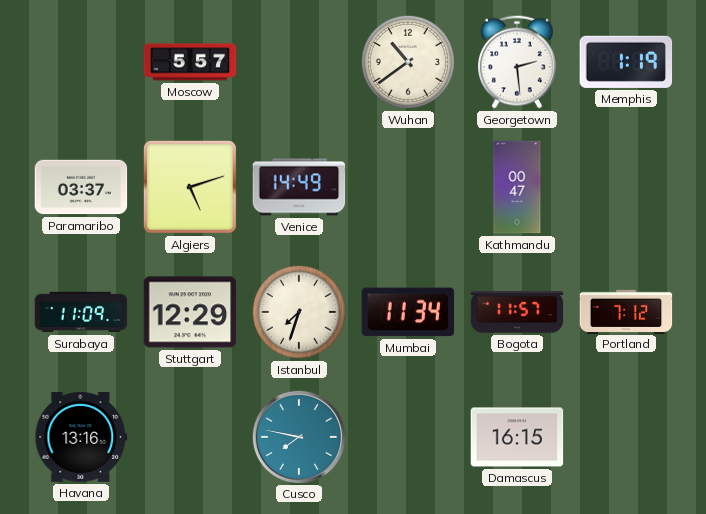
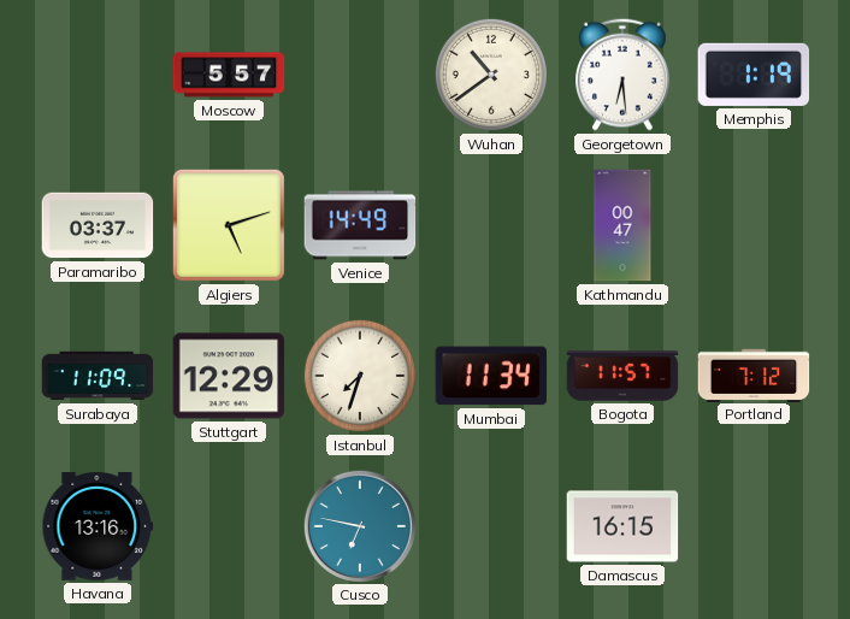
Georgetown: 2:29 -> 6:29
Cusco: 7:47 -> 6:47
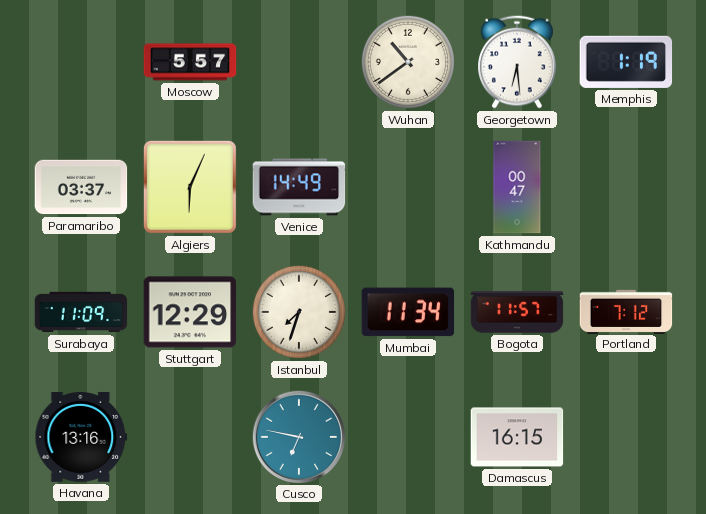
Algiers: 5:12 -> 6:04
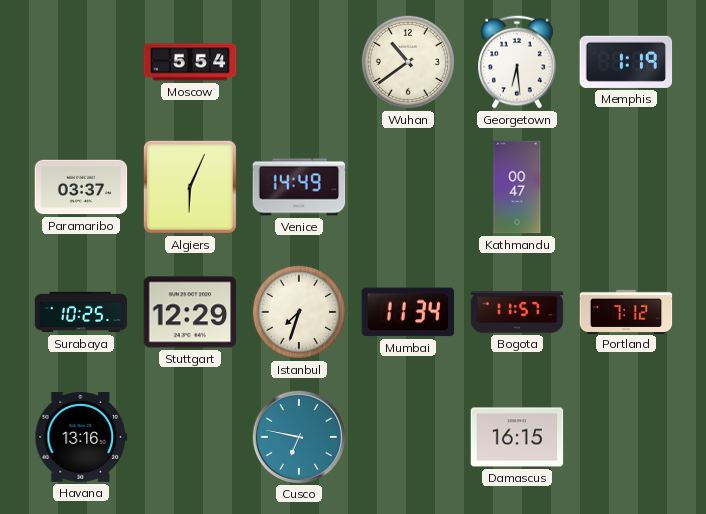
Moscow: 5:57 -> 5:54
Surabaya: 11:09 -> 10:25
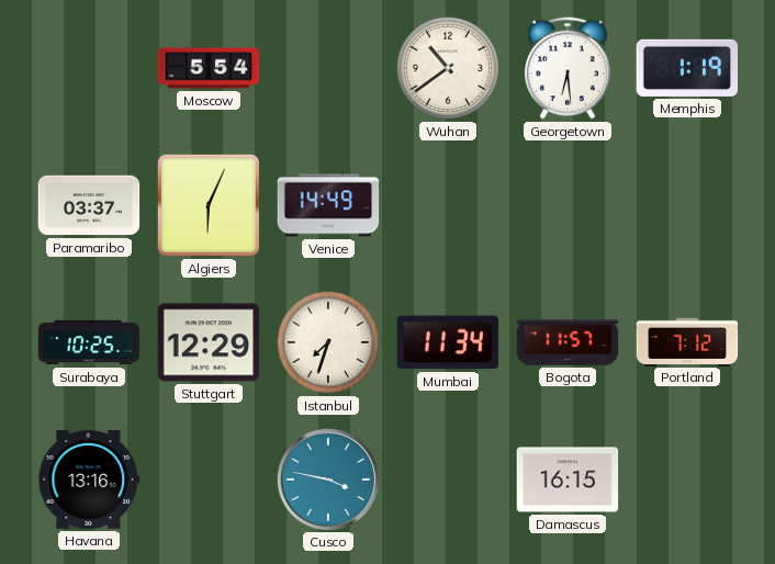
Kathmandu: 00:47 -> none
Cusco: 6:47 -> 3:47
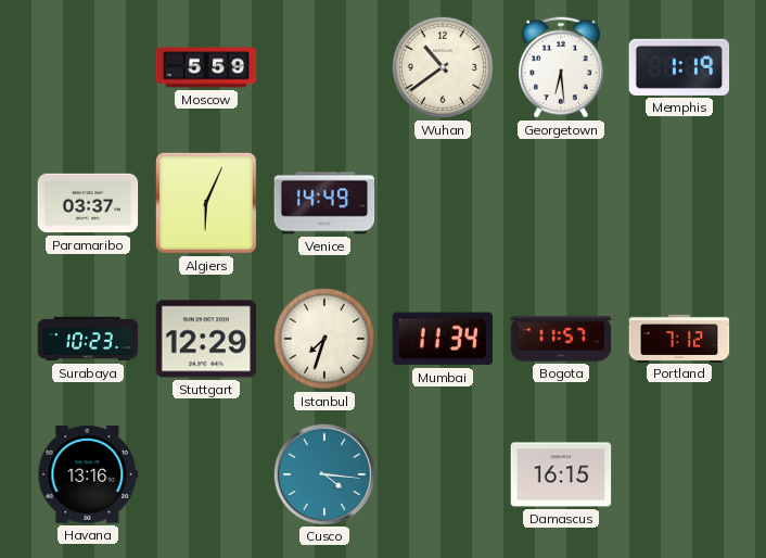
Moscow: 5:54 -> 5:59
Surabaya: 10:25 -> 10:23
Cusco: 3:47 -> 4:16
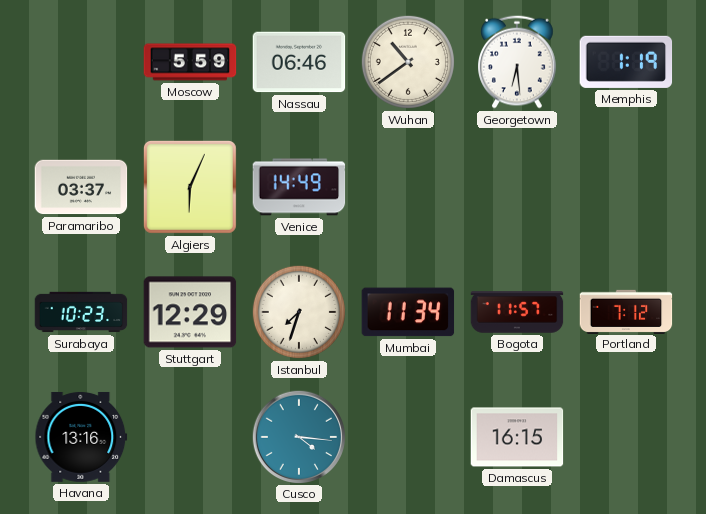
Nassau: none -> 06:46
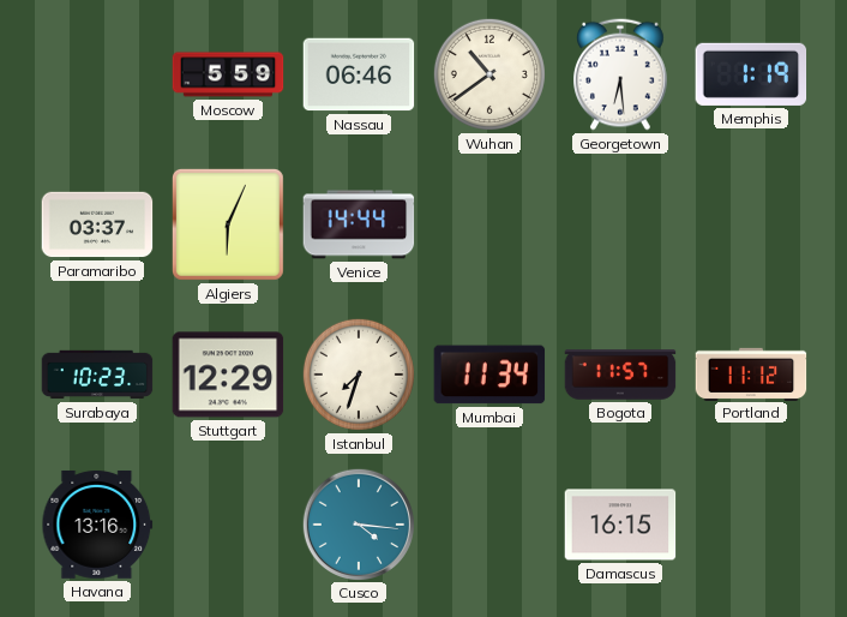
Venice: 14:49 -> 14:44
Portland: 7:12 -> 11:12
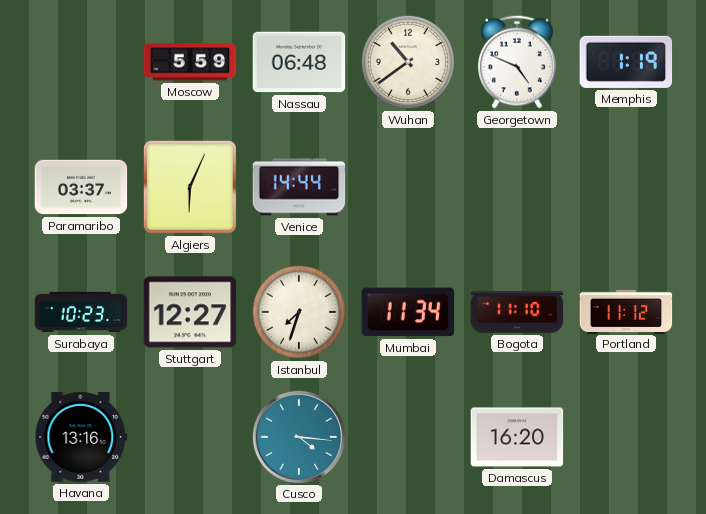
Nassau: 06:46 -> 06:48
Georgetown: 6:29 -> 4:49
Stuttgart: 12:29 -> 12:27
Bogota: 11:57 -> 11:10
Damascus: 16:15 -> 16:20
